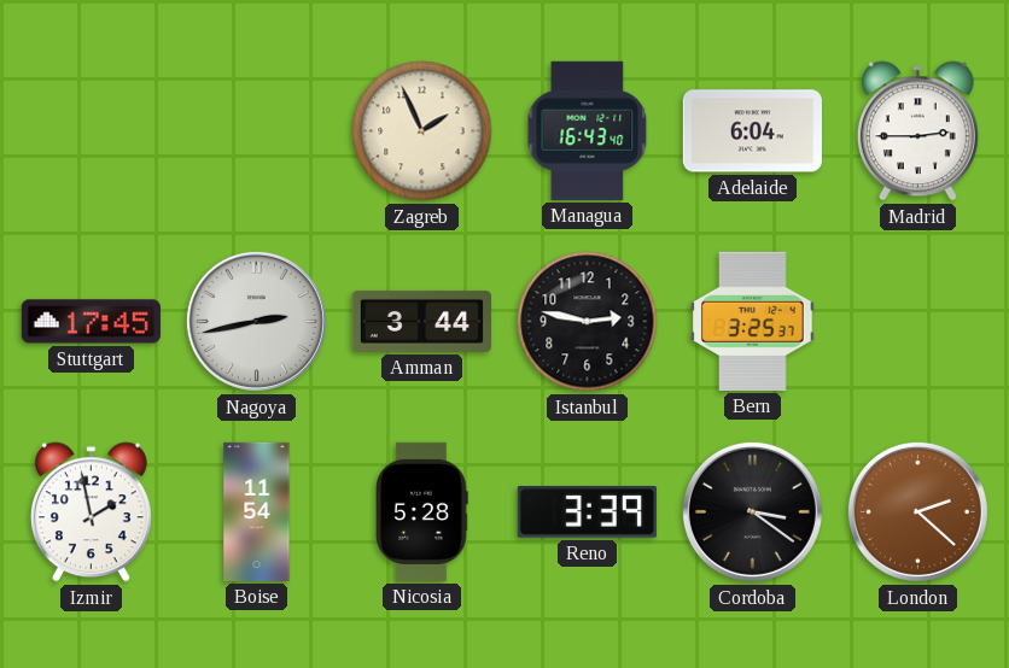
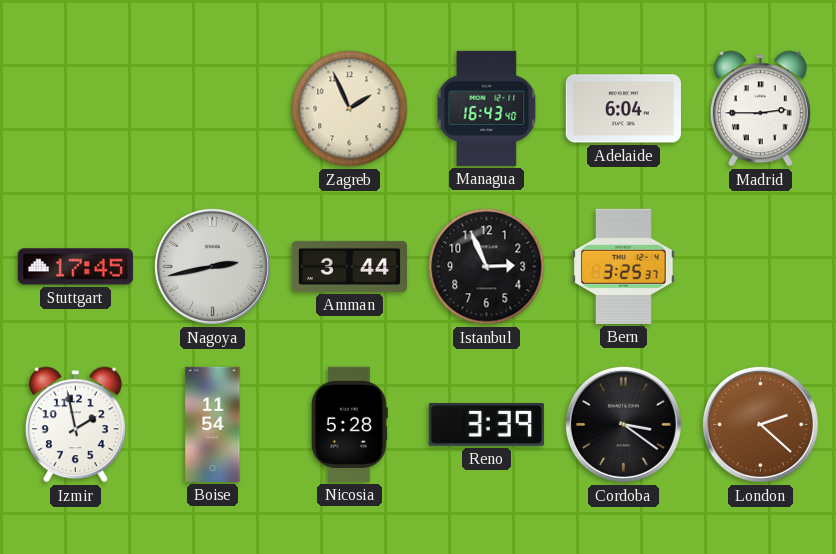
Istanbul: 2:47 -> 2:56
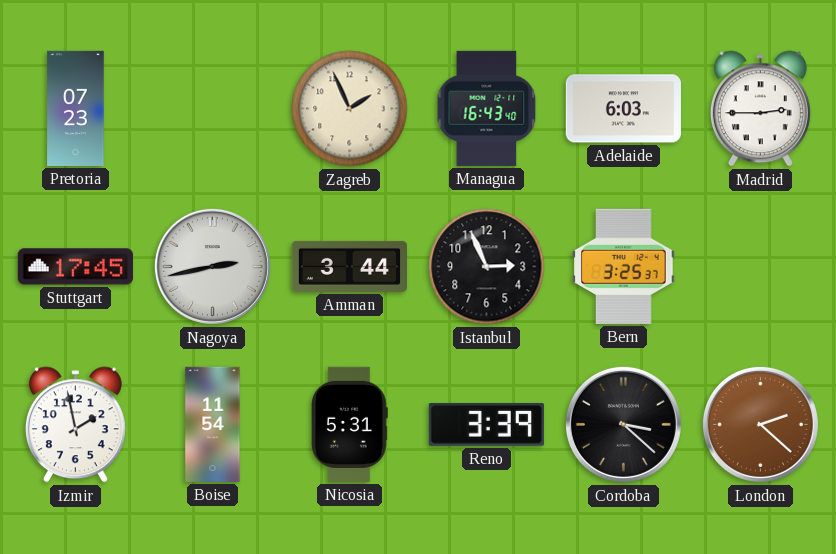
Pretoria: none -> 07:23
Adelaide: 6:04 -> 6:03
Nicosia: 5:28 -> 5:31
Cordoba: 3:21 -> 3:22
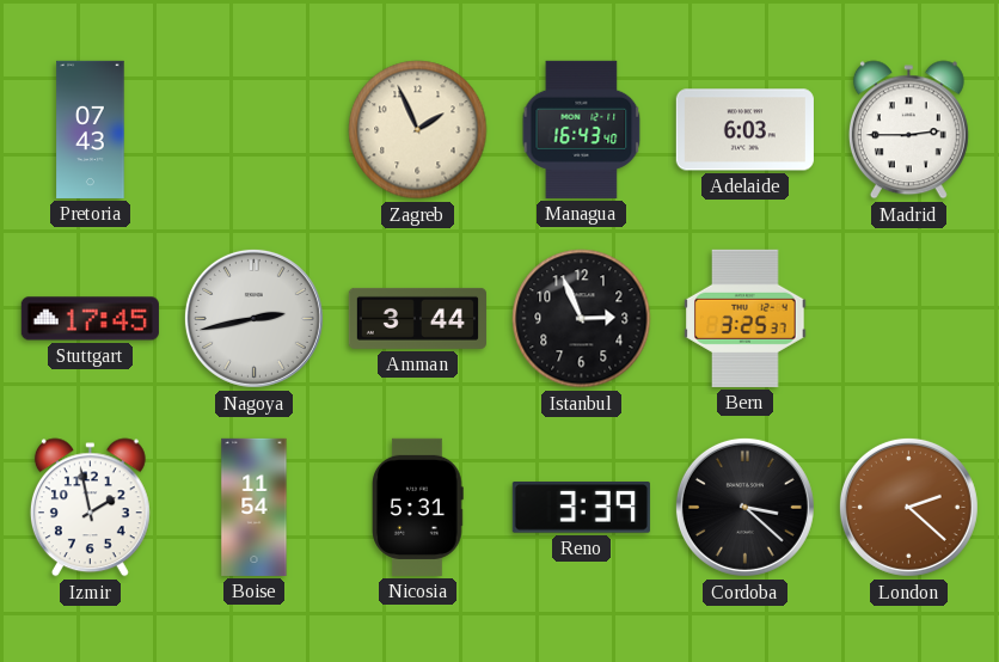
Pretoria: 07:23 -> 07:43
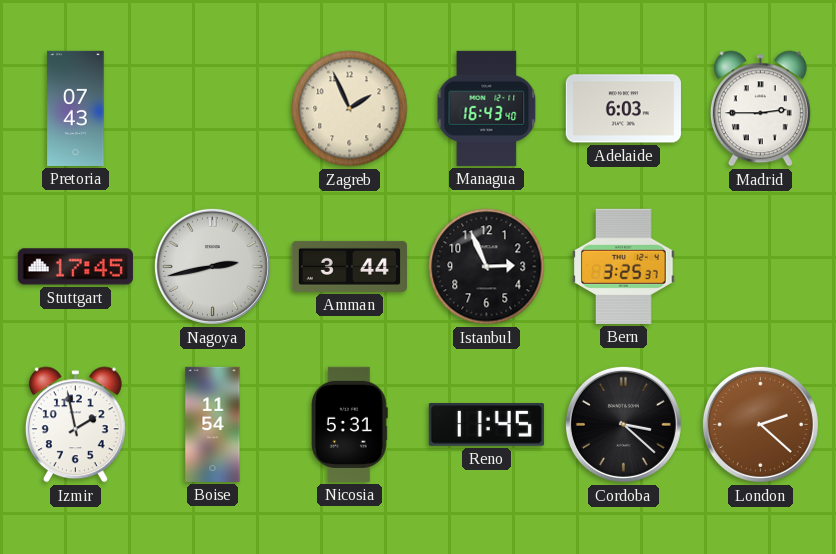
Reno: 3:39 -> 11:45
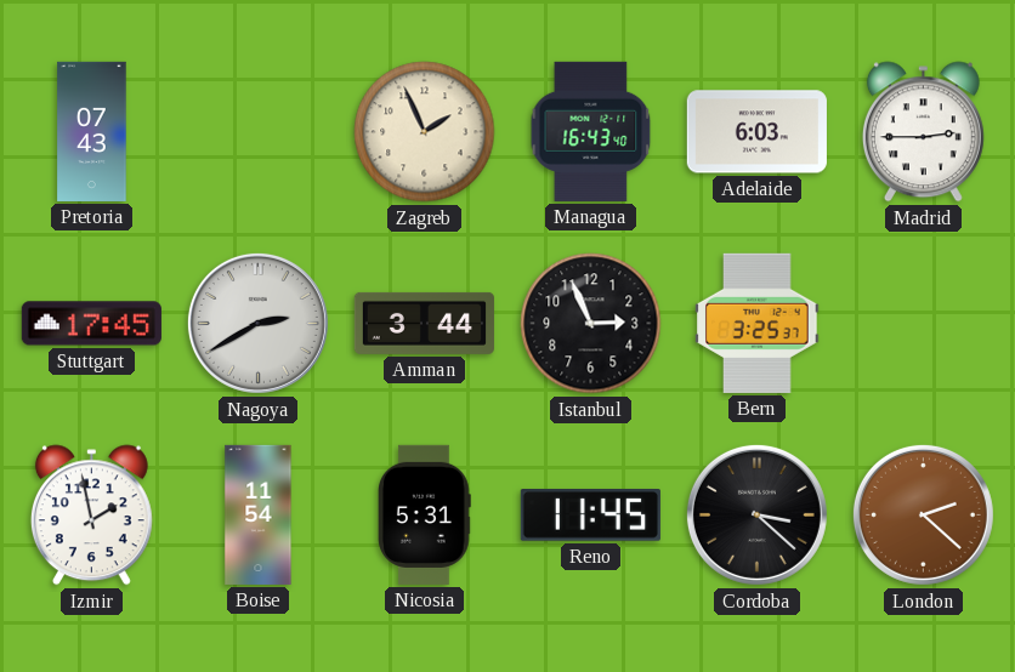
Nagoya: 2:43 -> 2:40
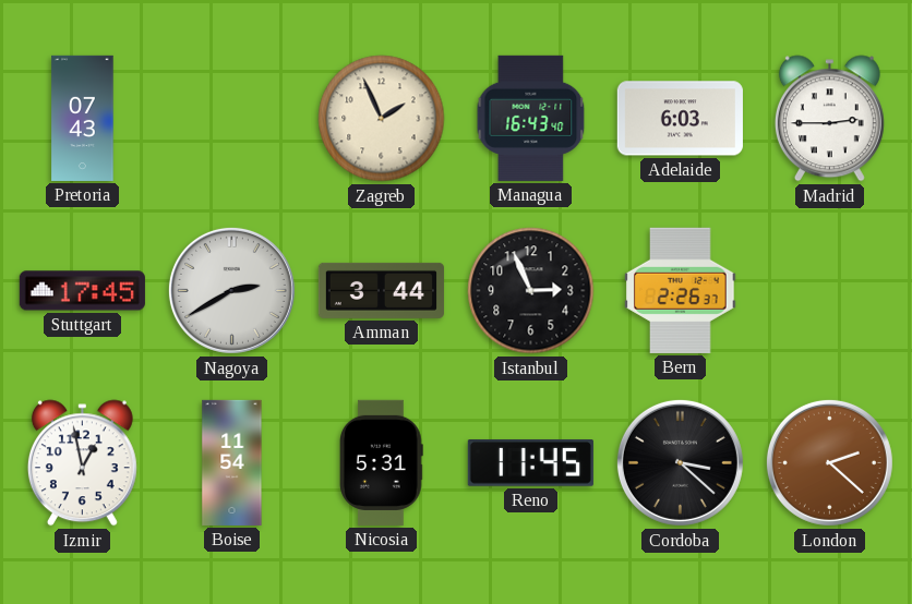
Bern: 3:25 -> 2:26
Izmir: 1:58 -> 12:58
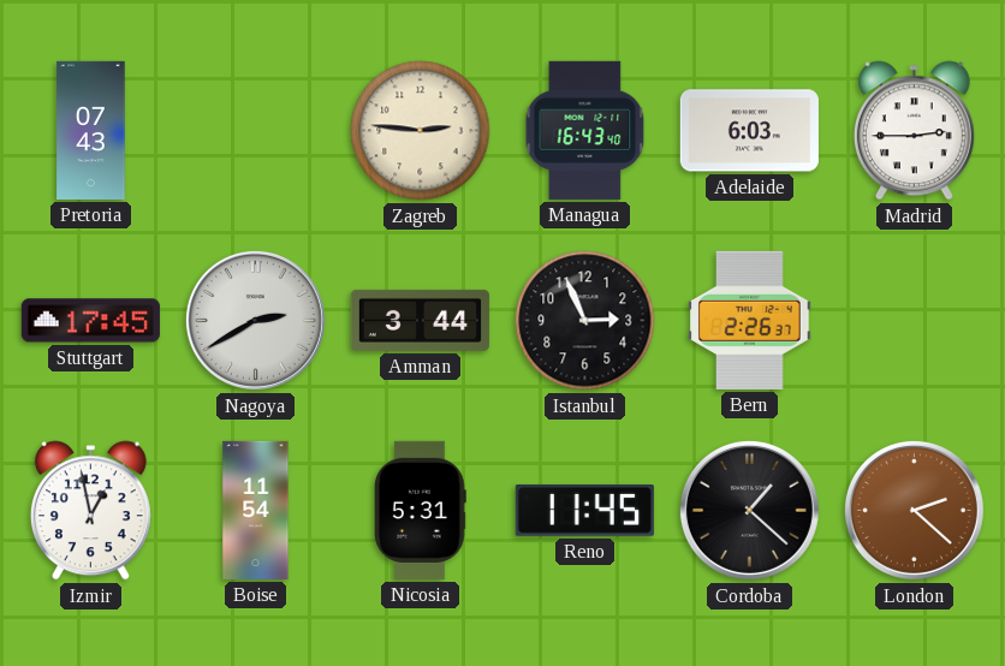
Zagreb: 1:56 -> 2:46
Cordoba: 3:22 -> 1:22
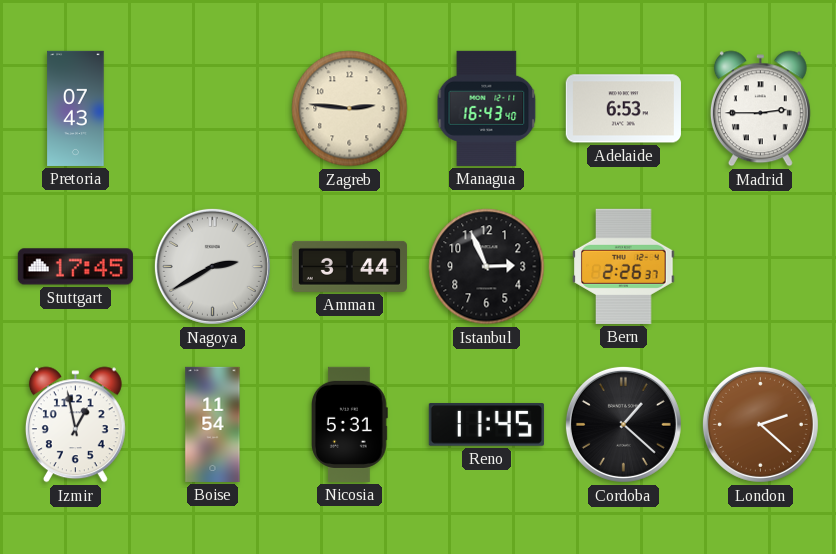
Adelaide: 6:03 -> 6:53
